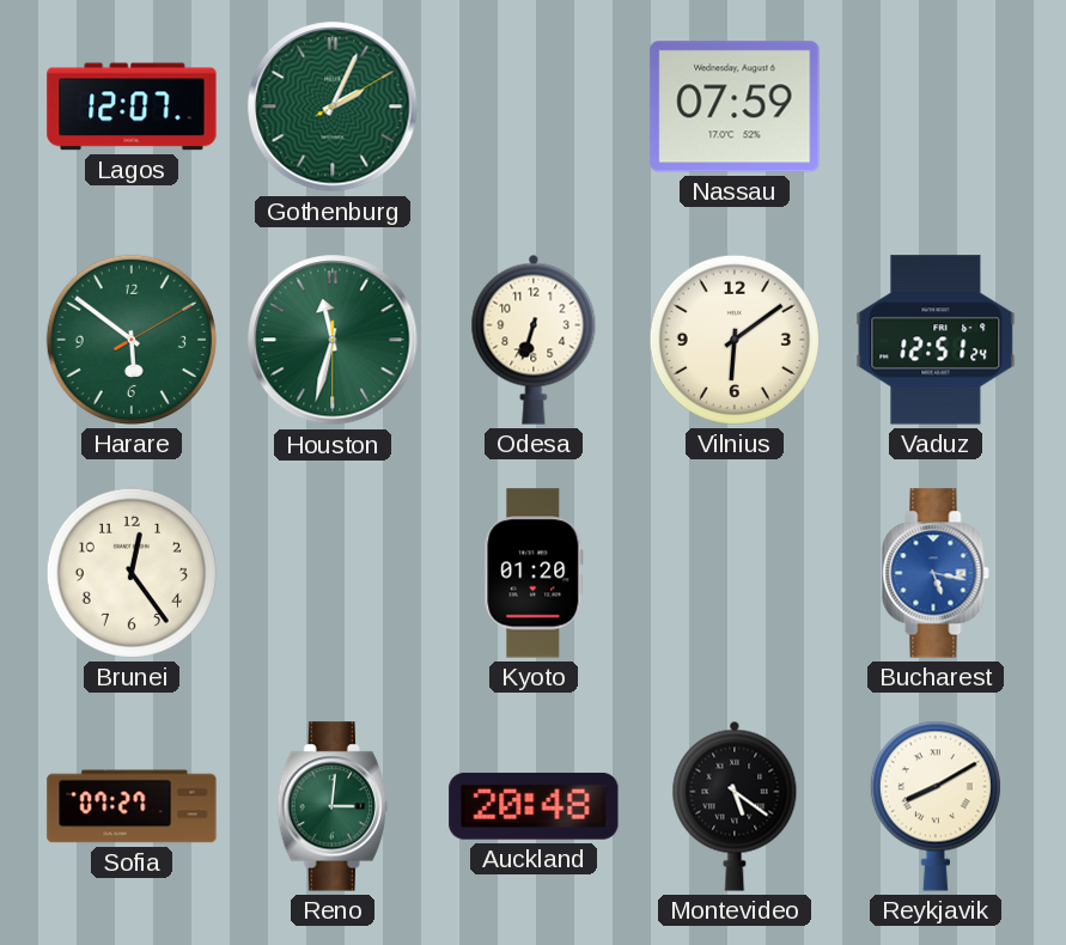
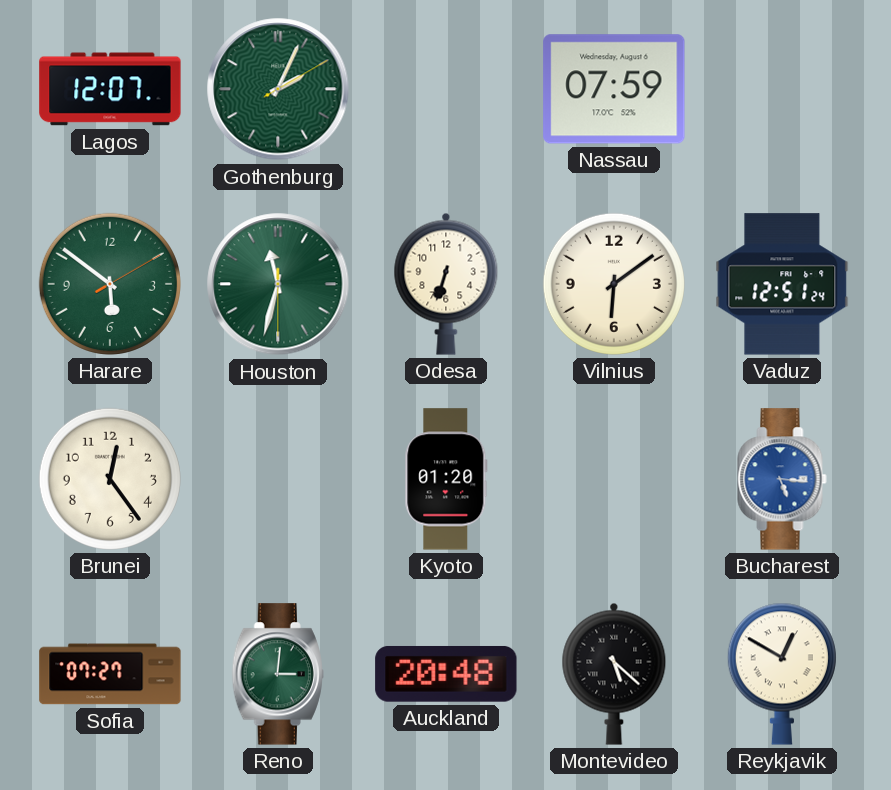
Bucharest: 5:17 -> 5:16
Montevideo: 5:21 -> 5:22
Reykjavik: 8:10 -> 12:50
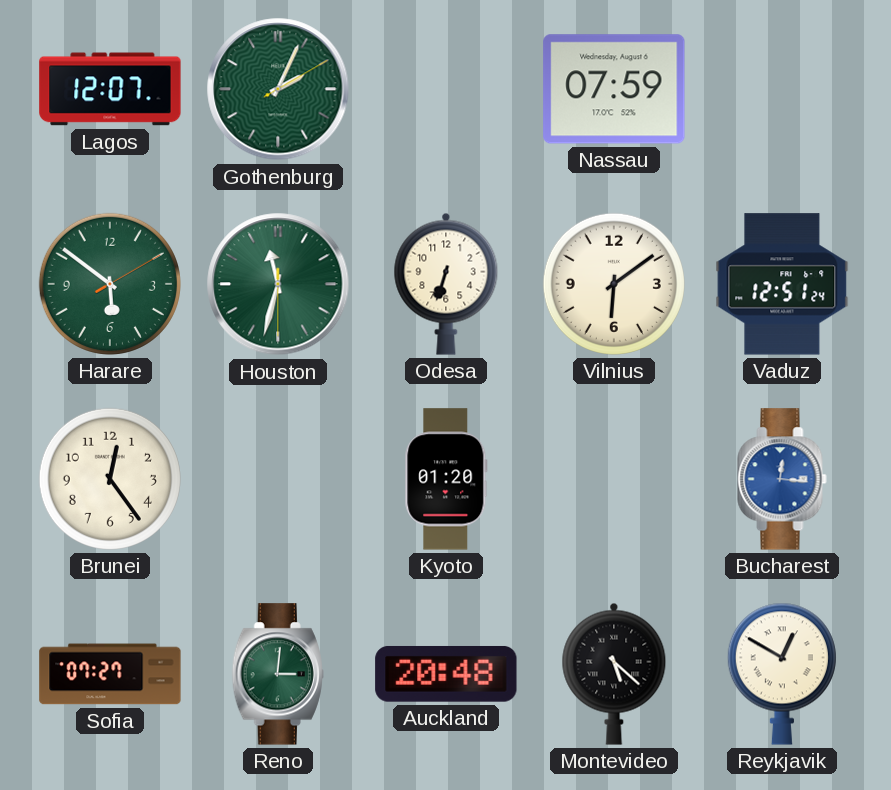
Bucharest: 5:16 -> 12:16
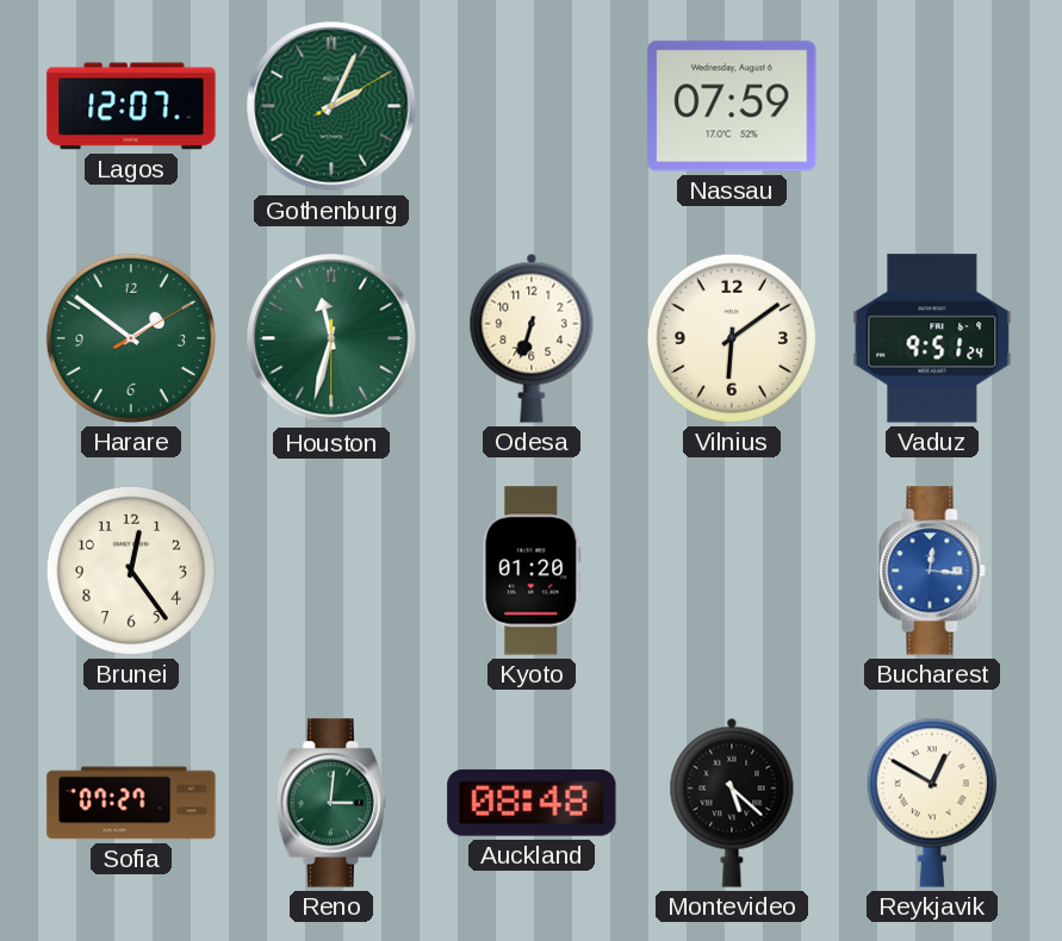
Harare: 5:51 -> 1:51
Vaduz: 12:51 -> 9:51
Auckland: 20:48 -> 08:48
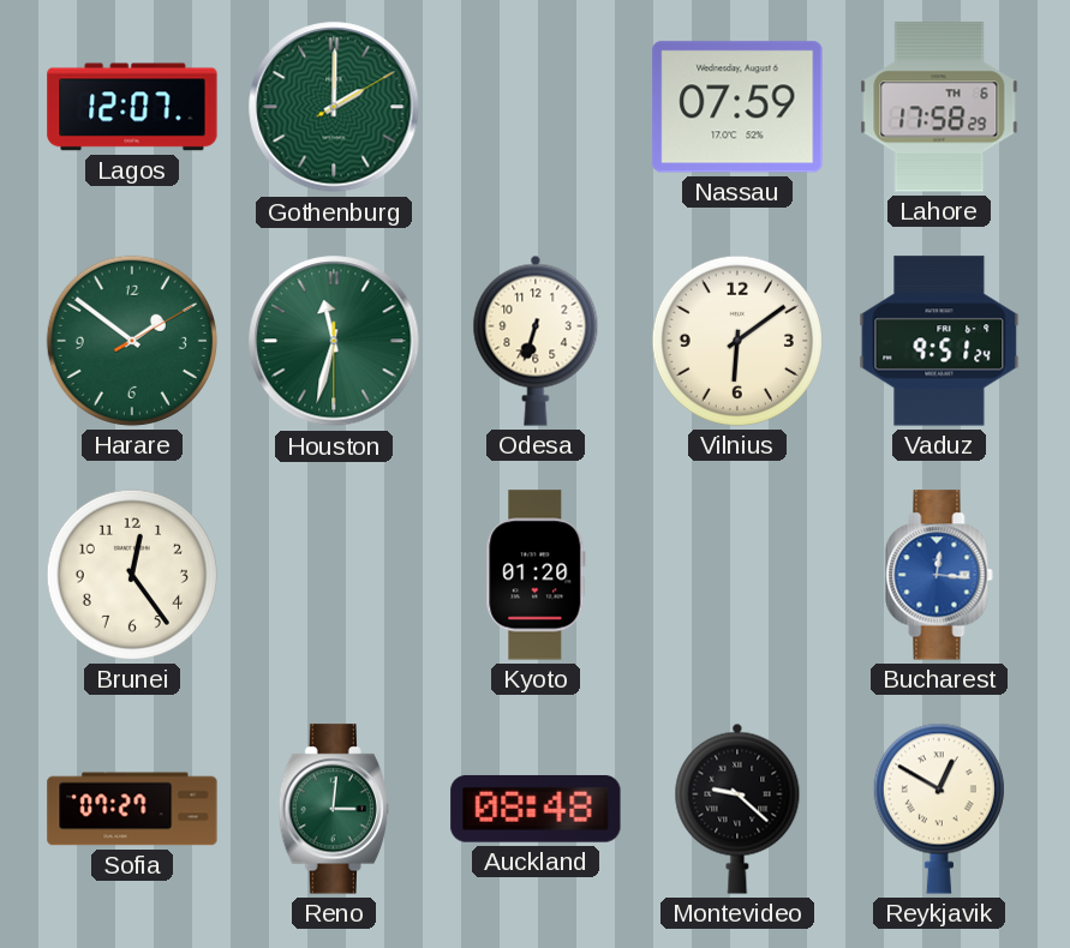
Gothenburg: 2:04 -> 2:00
Lahore: none -> 17:58
Montevideo: 5:22 -> 9:22
